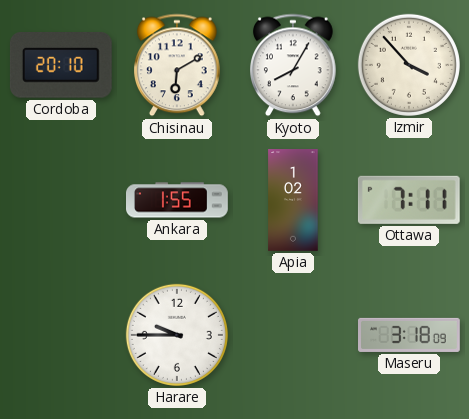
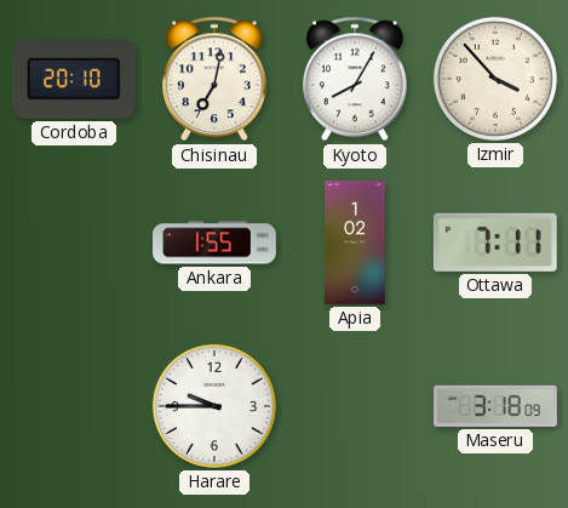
Chisinau: 6:10 -> 7:02
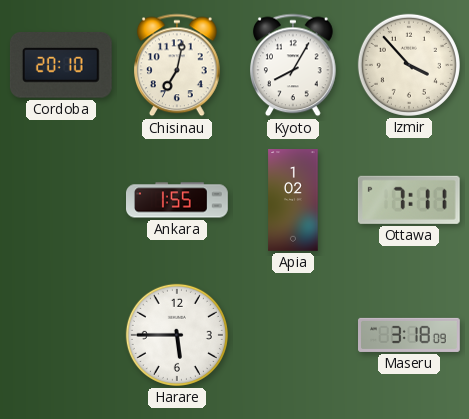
Harare: 9:45 -> 5:45
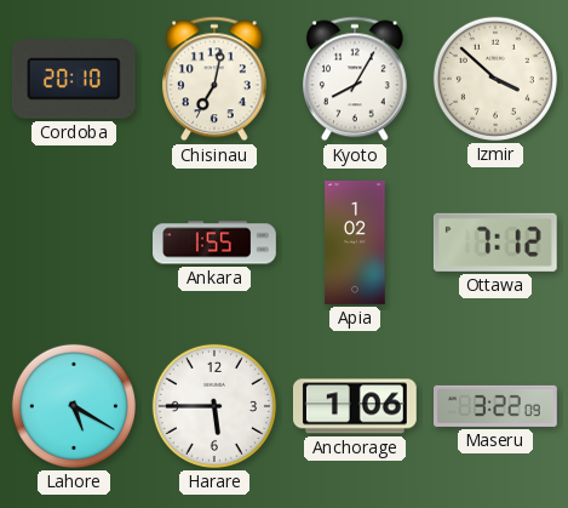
Izmir: 3:53 -> 3:52
Ottawa: 7:11 -> 7:12
Lahore: none -> 5:20
Anchorage: none -> 1:06
Maseru: 3:18 -> 3:22
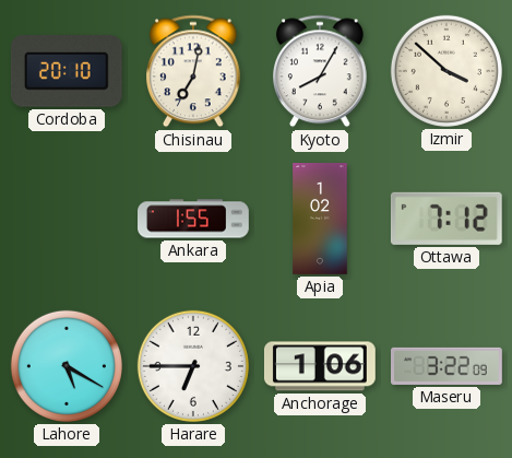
Harare: 5:45 -> 6:45
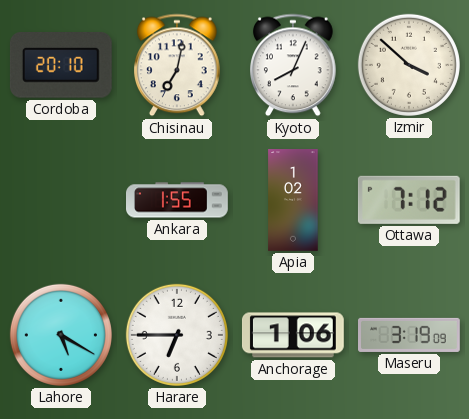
Kyoto: 8:05 -> 8:04
Maseru: 3:22 -> 3:19
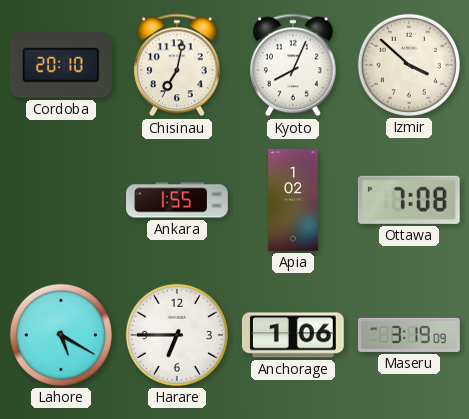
Ottawa: 7:12 -> 7:08
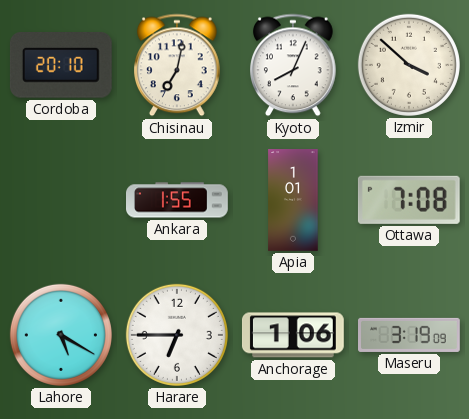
Apia: 1:02 -> 1:01
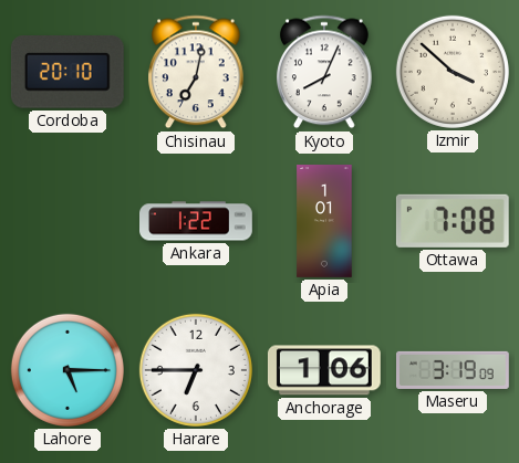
Ankara: 1:55 -> 1:22
Lahore: 5:20 -> 5:15
